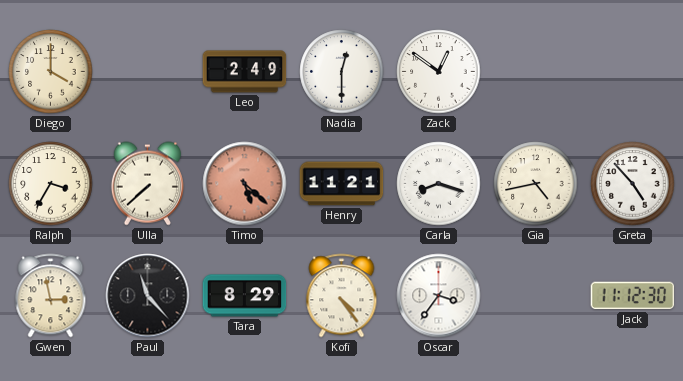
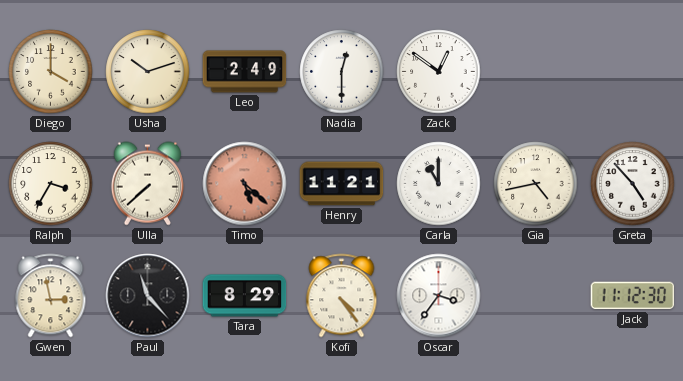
Usha: none -> 10:12
Carla: 8:18 -> 11:00
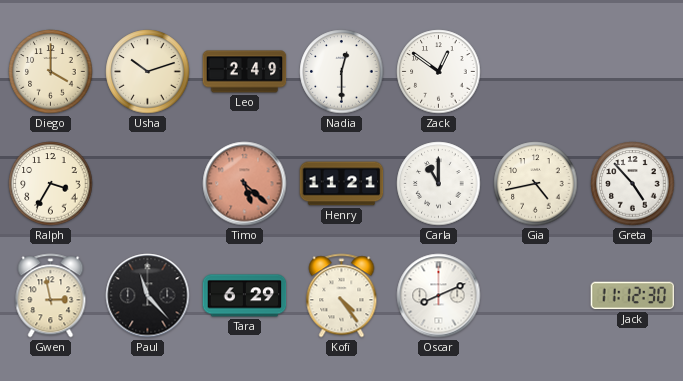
Ulla: 7:38 -> none
Tara: 8:29 -> 6:29
Oscar: 3:36 -> 8:11
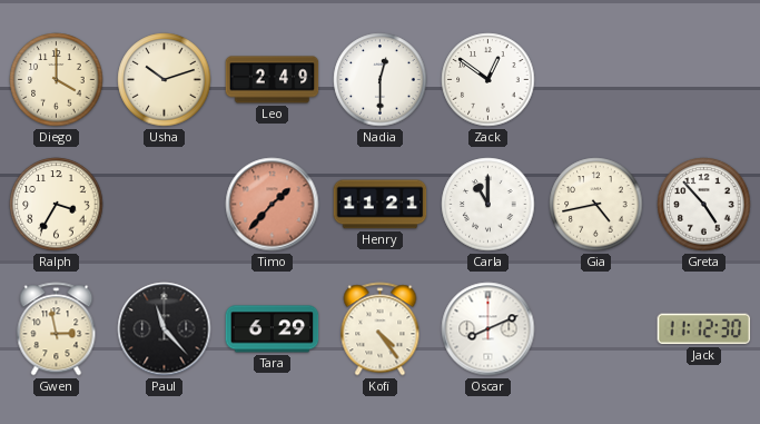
Timo: 5:22 -> 1:37
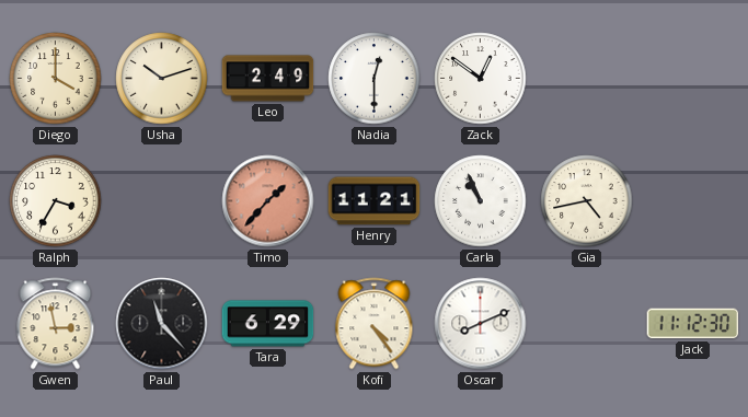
Carla: 11:00 -> 10:56
Greta: 4:53 -> none
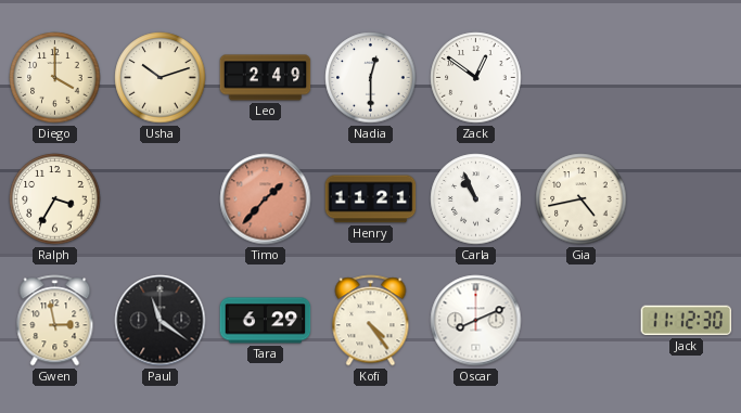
Paul: 11:23 -> 11:21
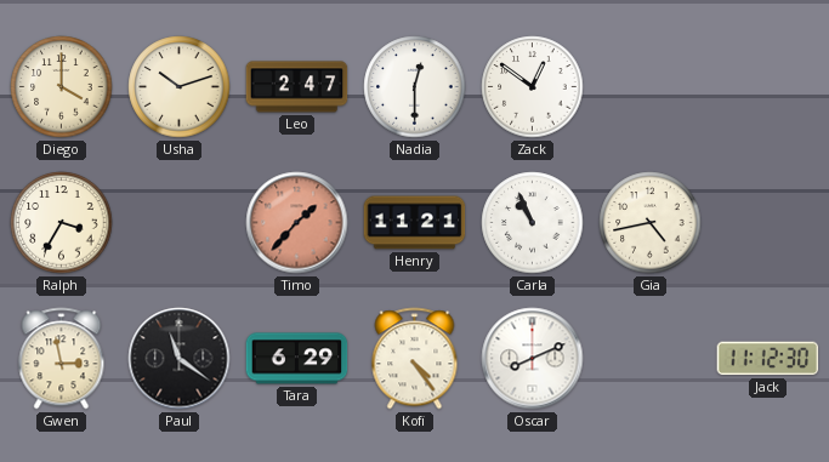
Leo: 2:49 -> 2:47
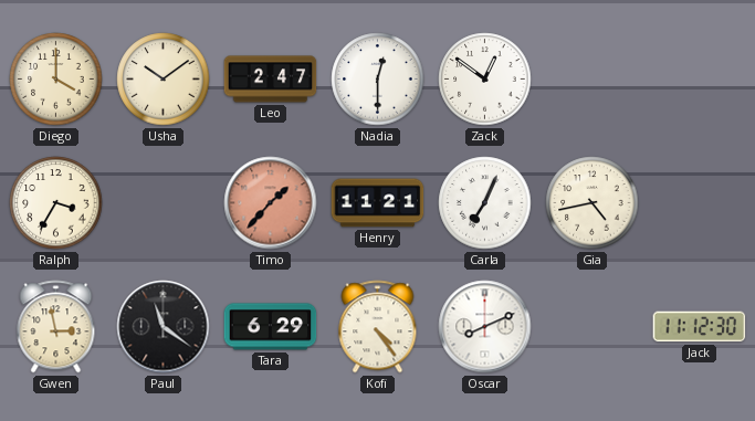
Usha: 10:12 -> 10:09
Carla: 10:56 -> 7:04
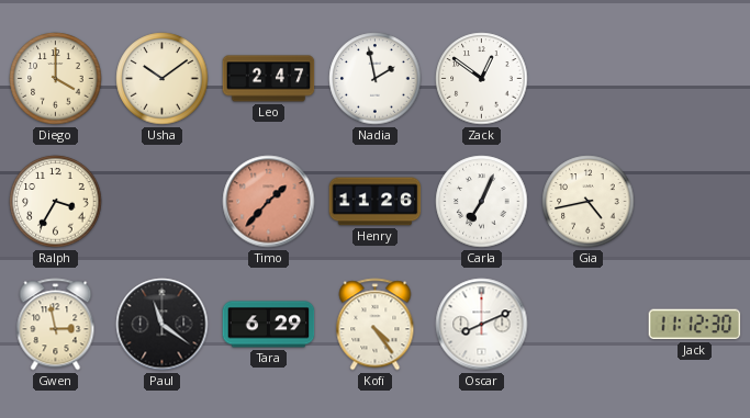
Nadia: 12:30 -> 1:58
Henry: 11:21 -> 11:26
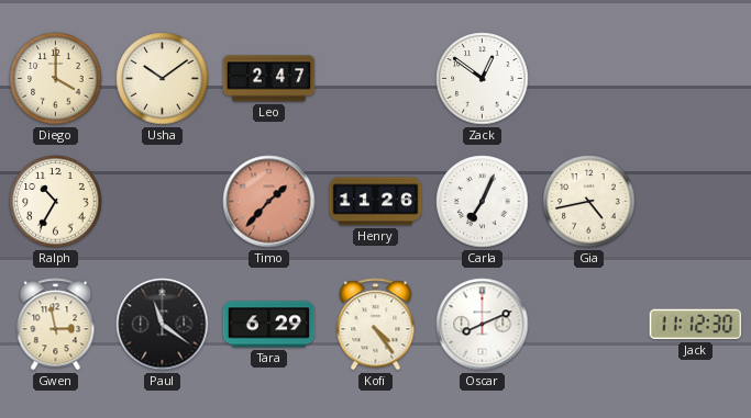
Nadia: 1:58 -> none
Ralph: 3:35 -> 10:35
